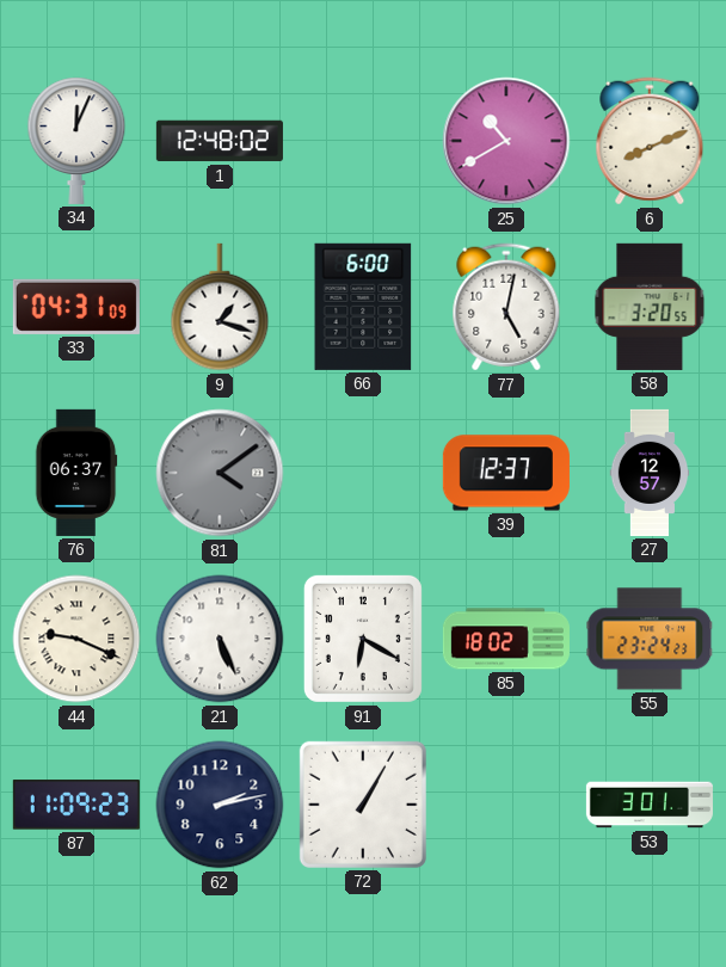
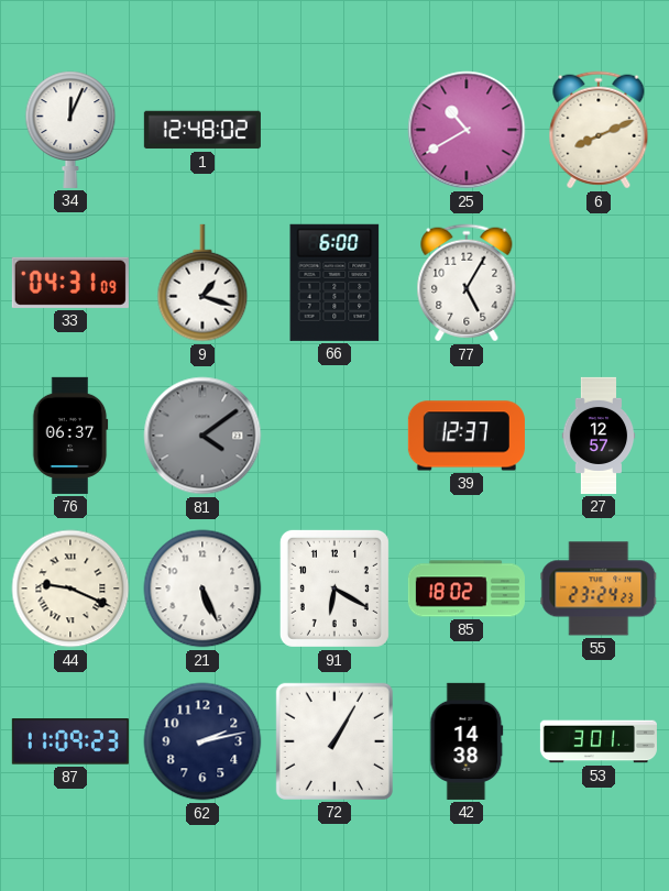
77: 5:02 -> 5:05
58: 3:20 -> none
42: none -> 14:38
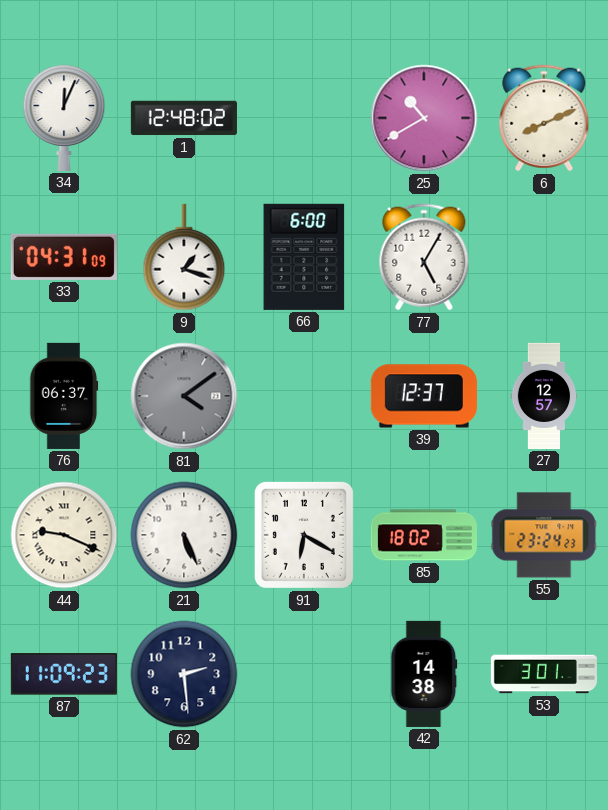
62: 2:13 -> 2:29
72: 1:05 -> none
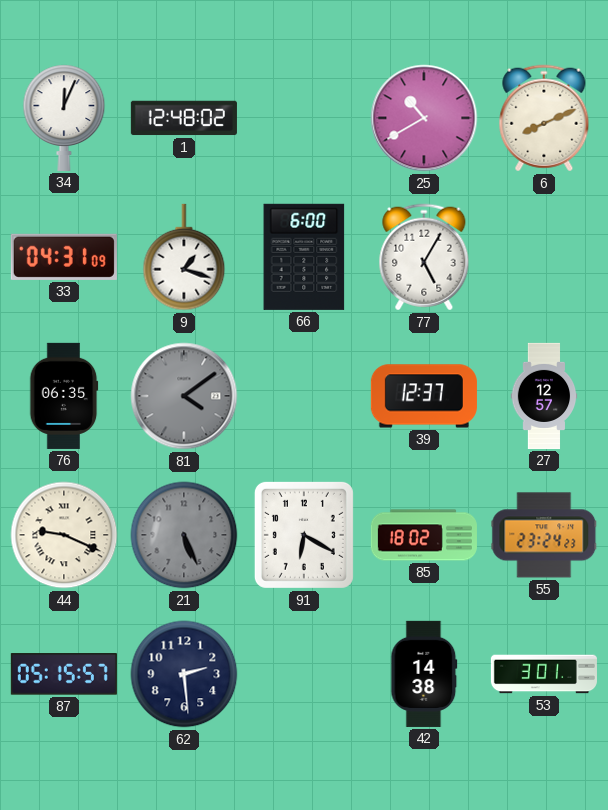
76: 06:37 -> 06:35
21 dial: white -> grey
87: 11:09 -> 05:15
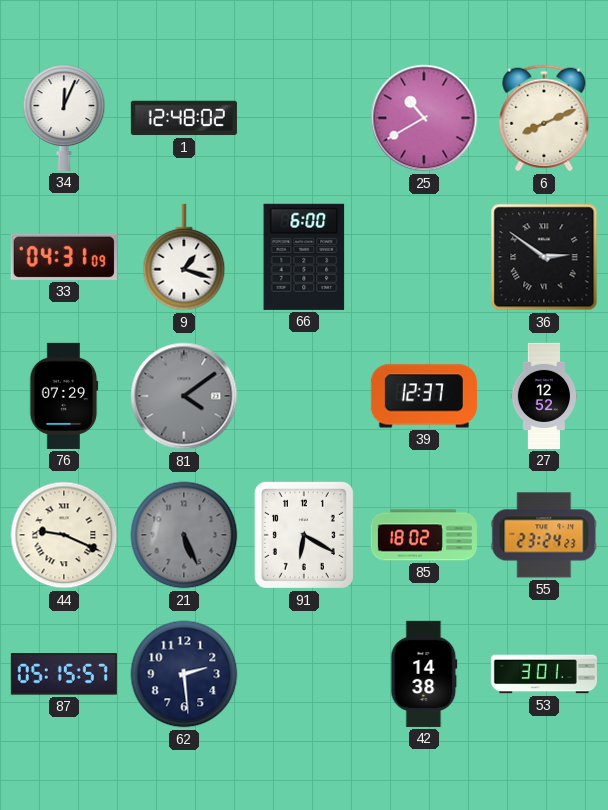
77: 5:05 -> none
36: none -> 2:51
76: 06:35 -> 07:29
27: 12:57 -> 12:52
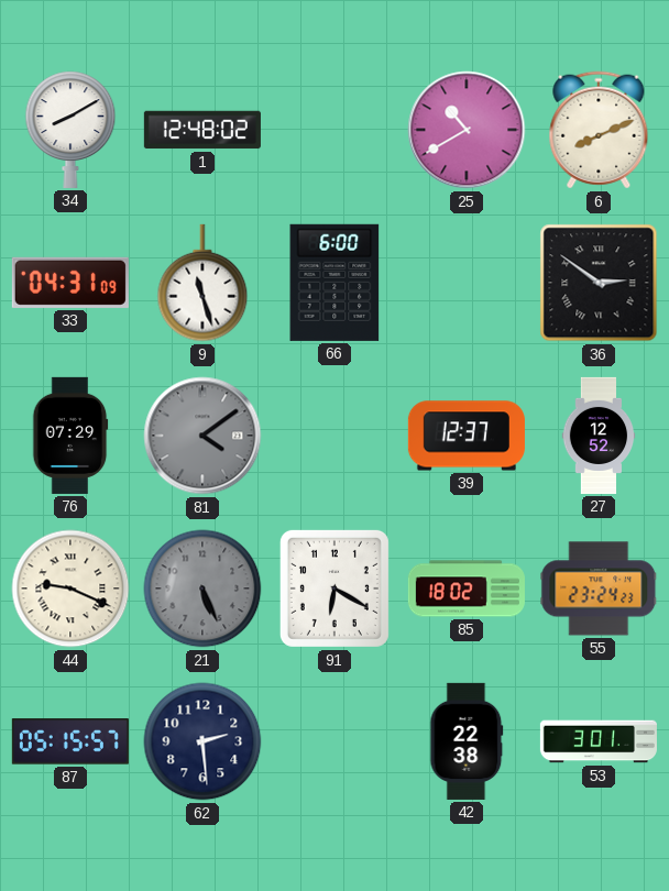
34: 12:04 -> 8:10
9: 1:18 -> 11:27
42: 14:38 -> 22:38
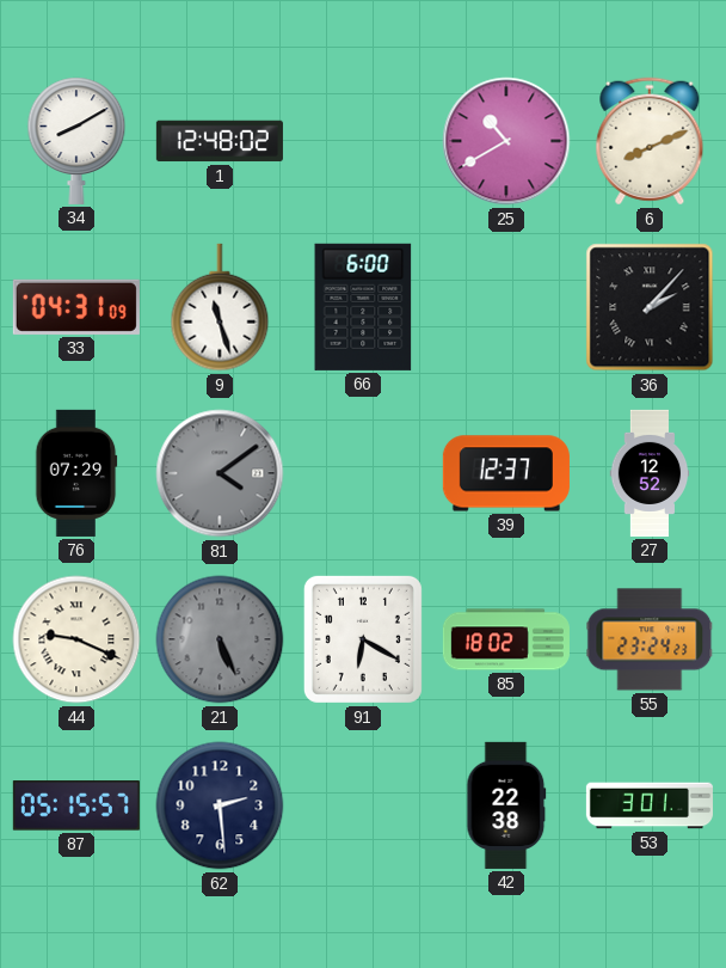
36: 2:51 -> 2:07
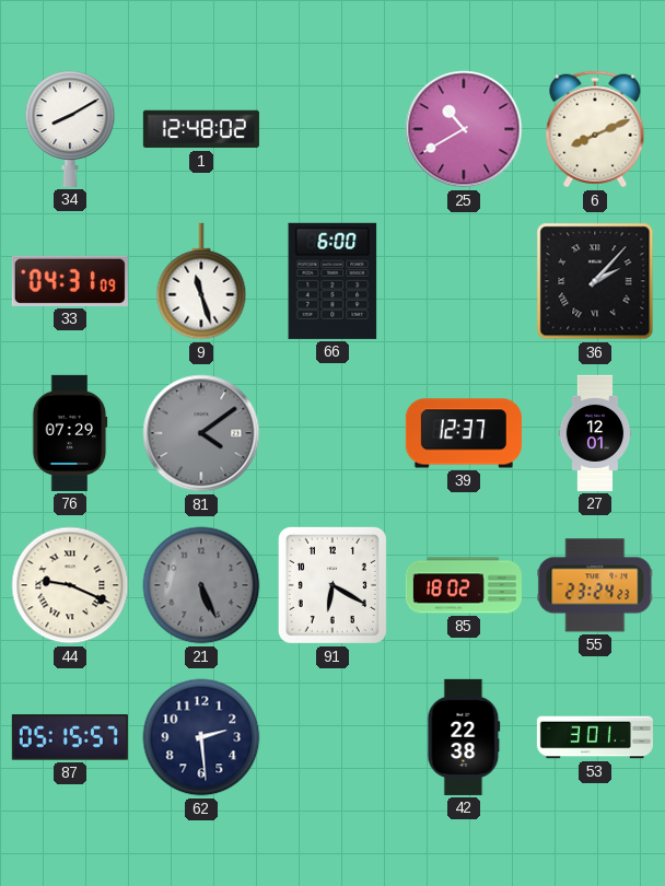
27: 12:52 -> 12:01
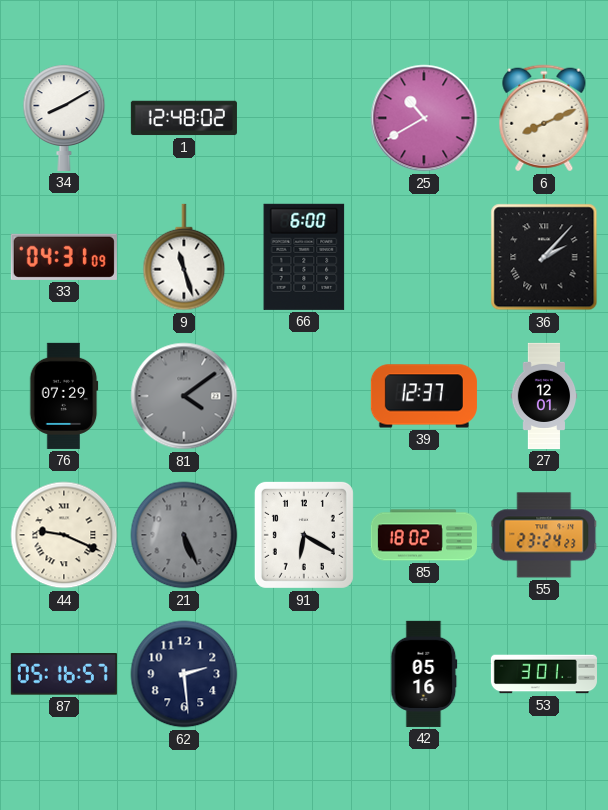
87: 05:15 -> 05:16
42: 22:38 -> 05:16
